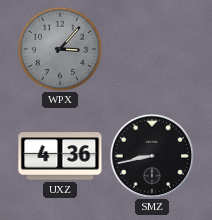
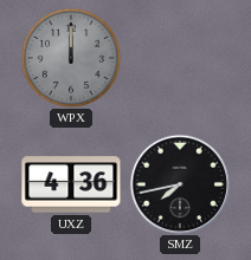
WPX: 3:07 -> 12:00
SMZ: 8:43 -> 7:43
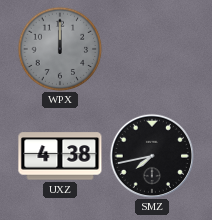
UXZ: 4:36 -> 4:38
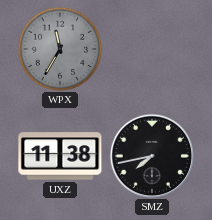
WPX: 12:00 -> 11:35
UXZ: 4:38 -> 11:38
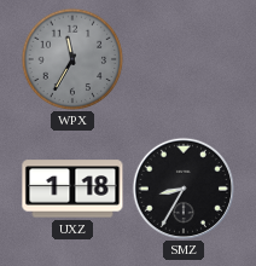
UXZ: 11:38 -> 1:18
SMZ: 7:43 -> 8:35
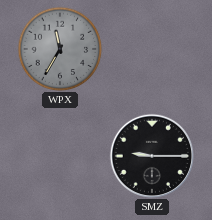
UXZ: 1:18 -> none
SMZ: 8:35 -> 9:15
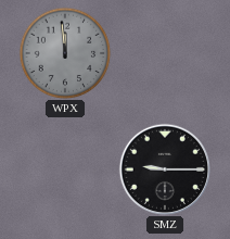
WPX: 11:35 -> 11:59
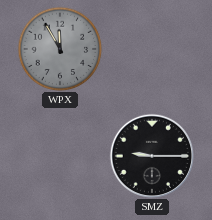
WPX: 11:59 -> 11:55
